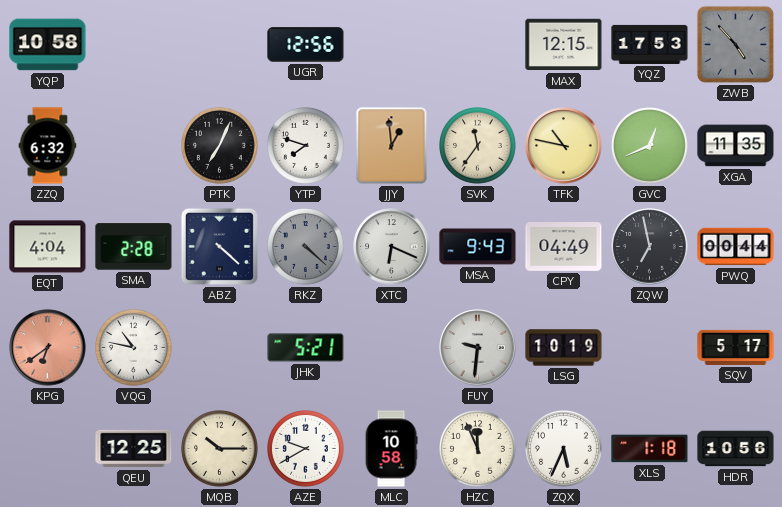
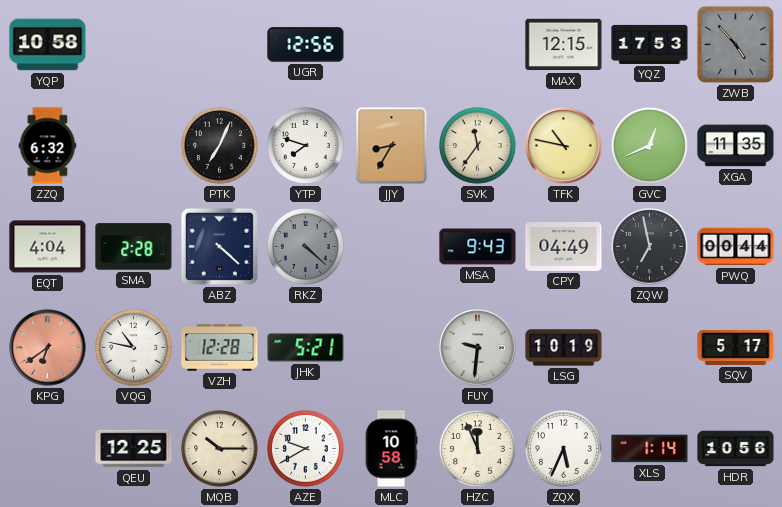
JJY: 12:59 -> 8:35
XTC: 6:19 -> none
VZH: none -> 12:28
XLS: 1:18 -> 1:14
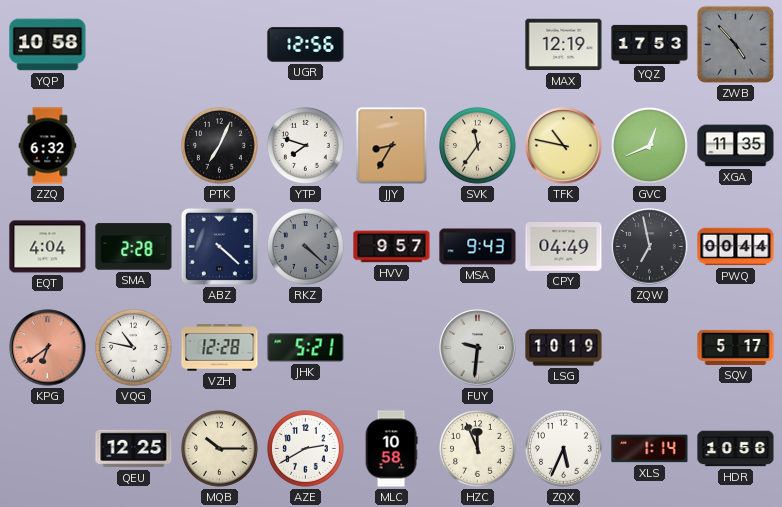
MAX: 12:15 -> 12:19
HVV: none -> 9:57
AZE: 9:40 -> 2:40
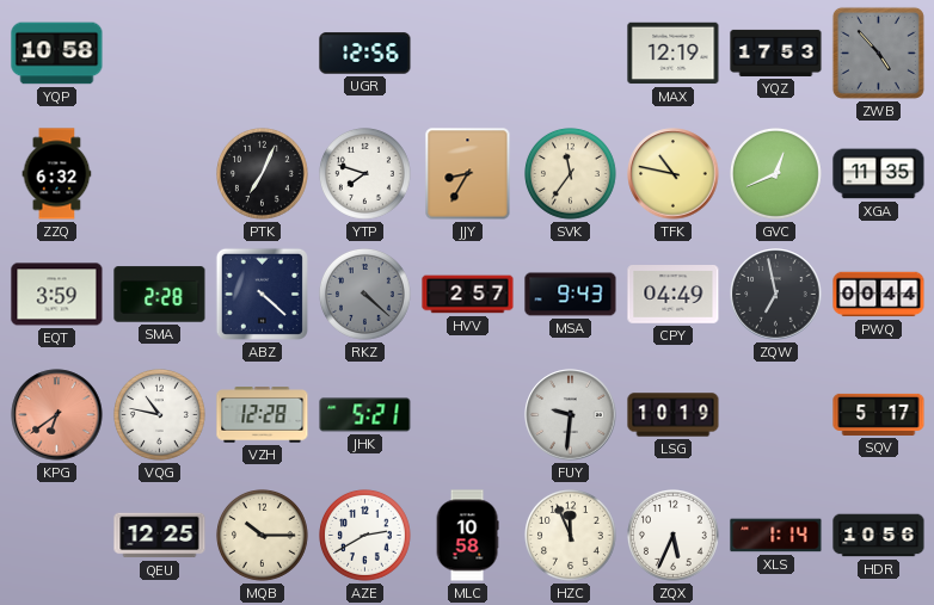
EQT: 4:04 -> 3:59
HVV: 9:57 -> 2:57
